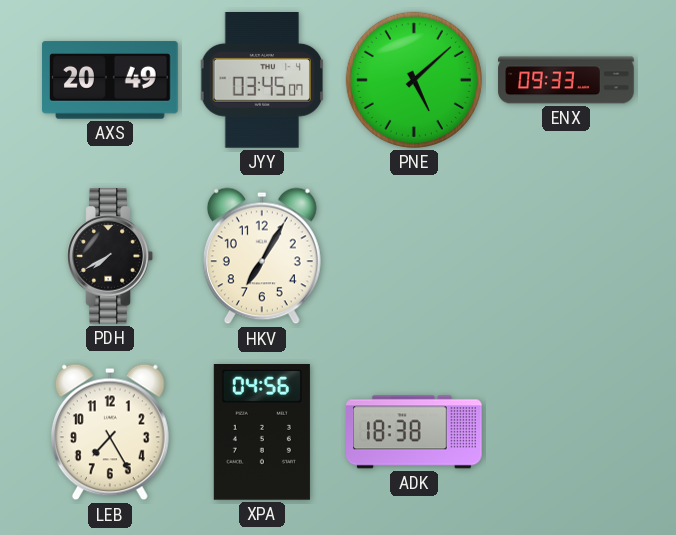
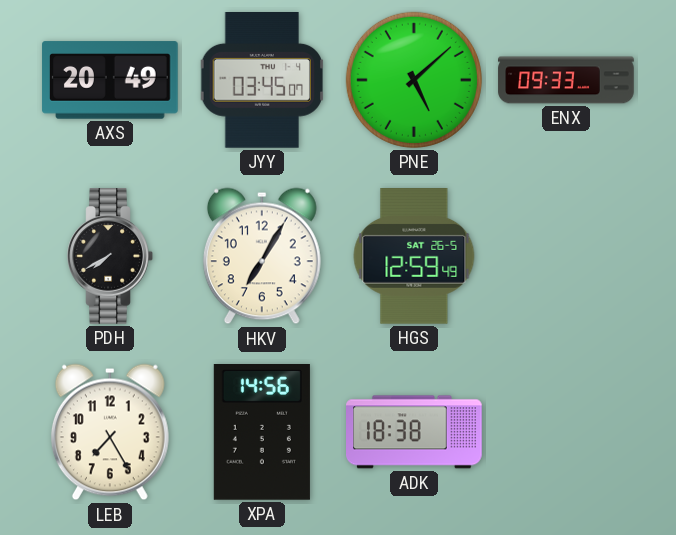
HGS: none -> 12:59
XPA: 04:56 -> 14:56
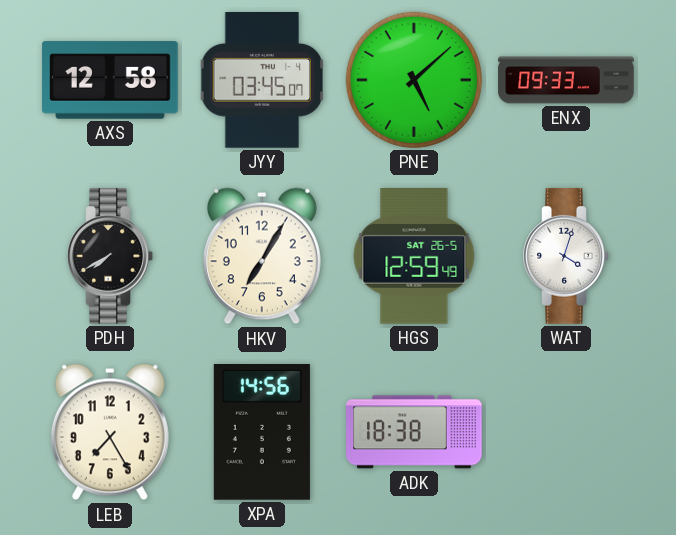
AXS: 20:49 -> 12:58
WAT: none -> 4:03
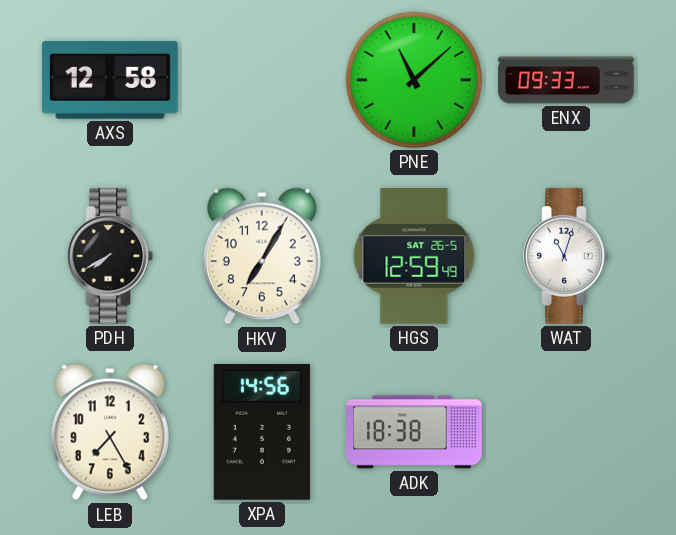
JYY: 03:45 -> none
PNE: 5:08 -> 11:08
WAT: 4:03 -> 11:03
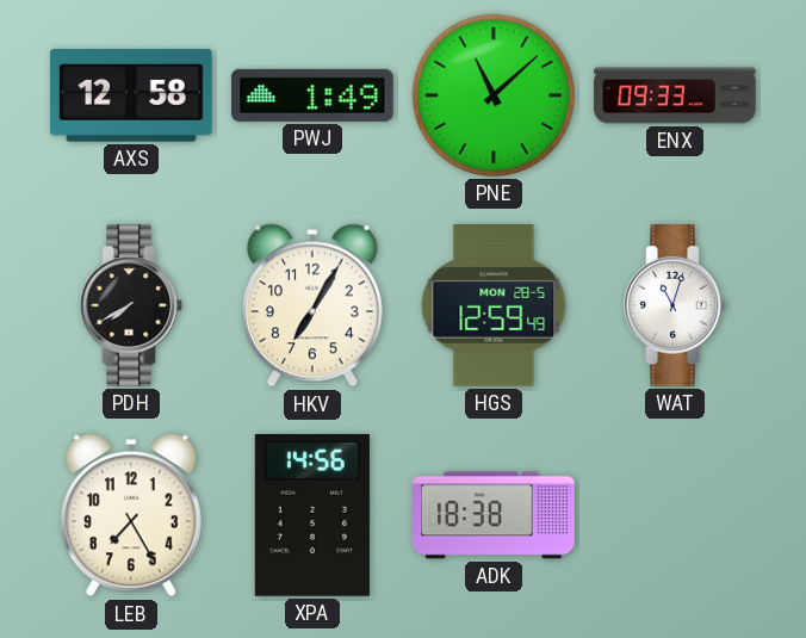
PWJ: none -> 1:49
HGS date: SAT 26-5 -> MON 28-5
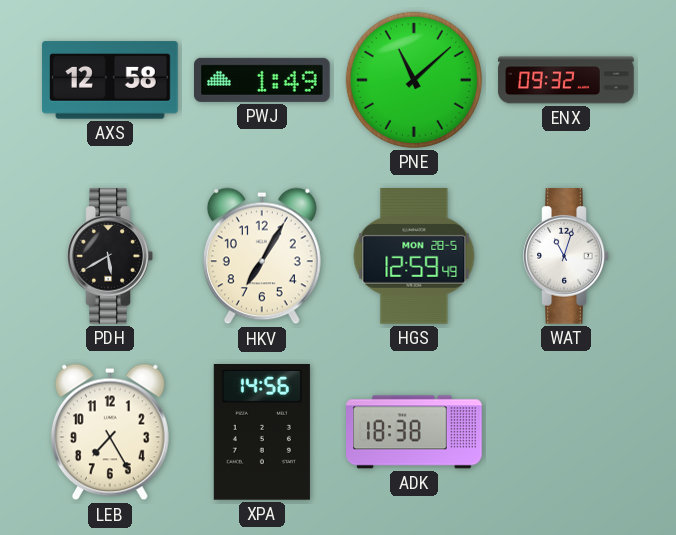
ENX: 09:33 -> 09:32
PDH: 7:40 -> 5:40
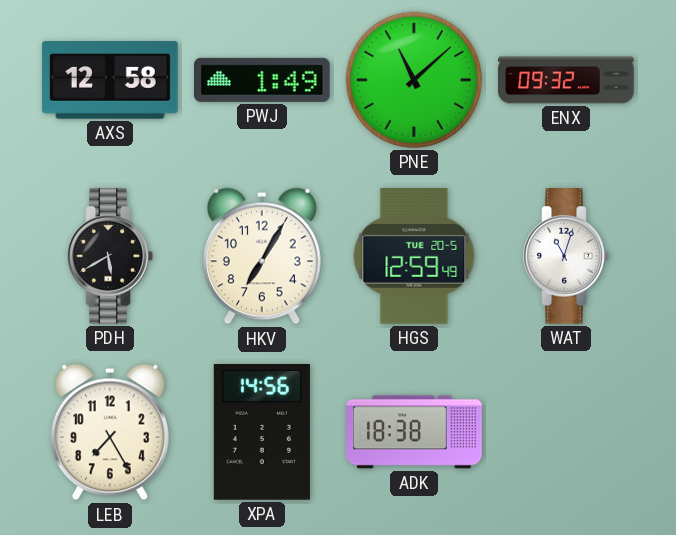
HGS date: MON 28-5 -> TUE 20-5
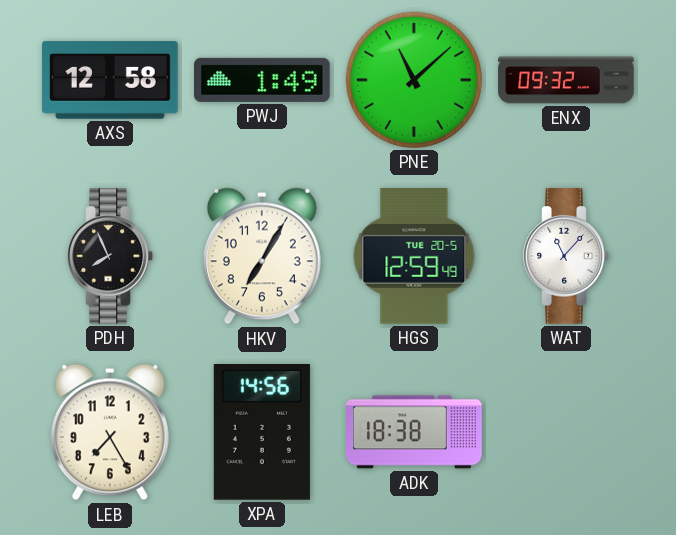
PDH: 5:40 -> 7:56
WAT: 11:03 -> 11:07
